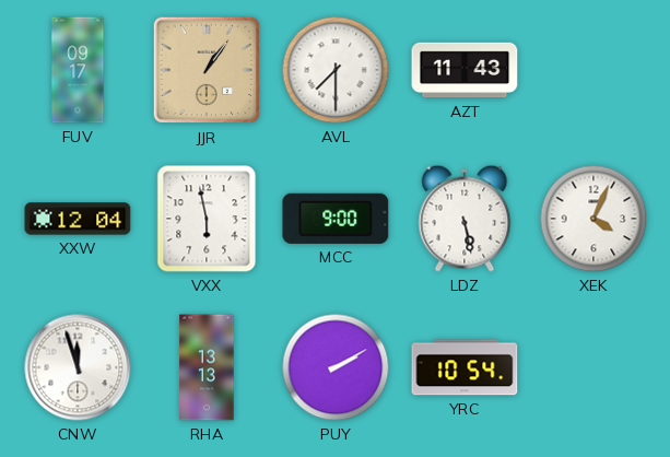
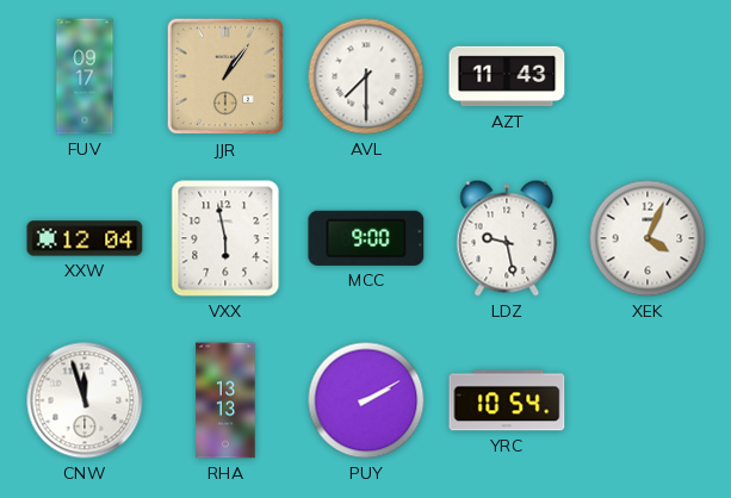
LDZ: 5:28 -> 9:28
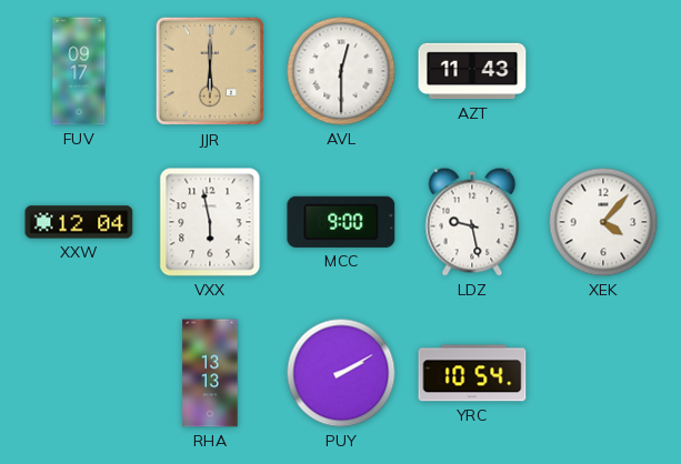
JJR: 1:06 -> 6:00
AVL: 7:30 -> 12:30
XEK: 4:04 -> 4:07
CNW: 11:57 -> none
